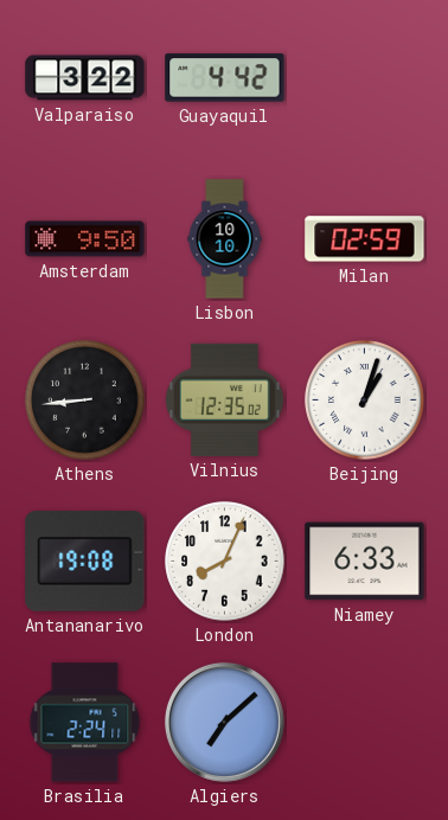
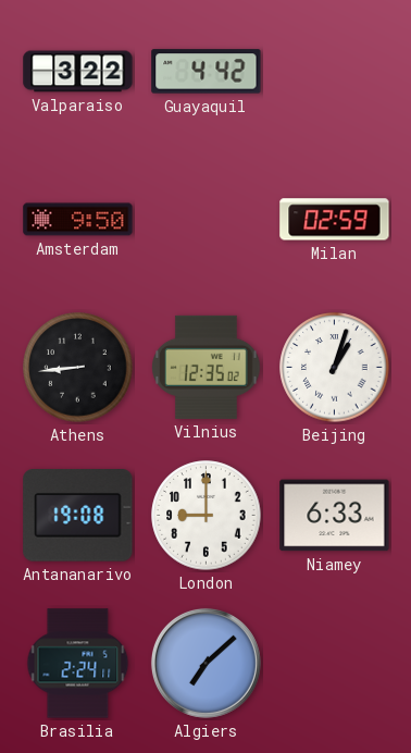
Lisbon: 10:10 -> none
London: 8:04 -> 9:00
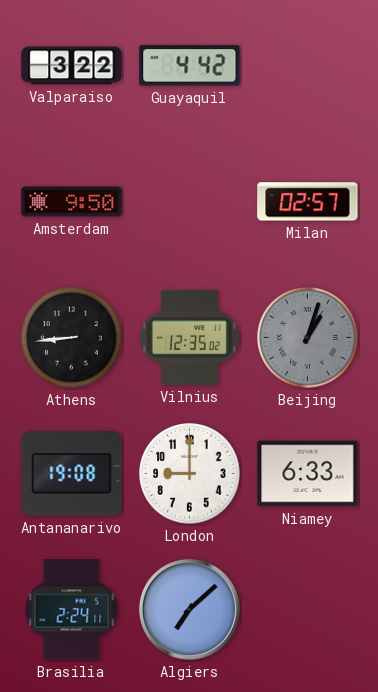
Milan: 02:59 -> 02:57
Beijing dial: white -> grey
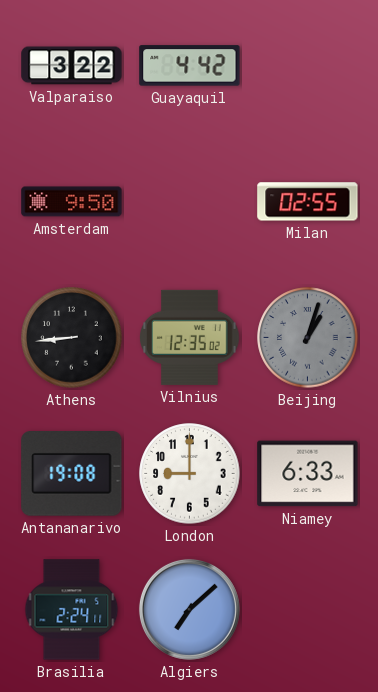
Milan: 02:57 -> 02:55
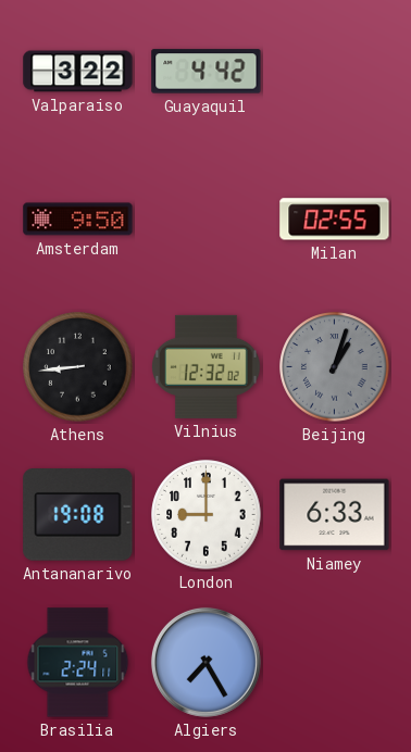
Vilnius: 12:35 -> 12:32
Algiers: 7:08 -> 7:25
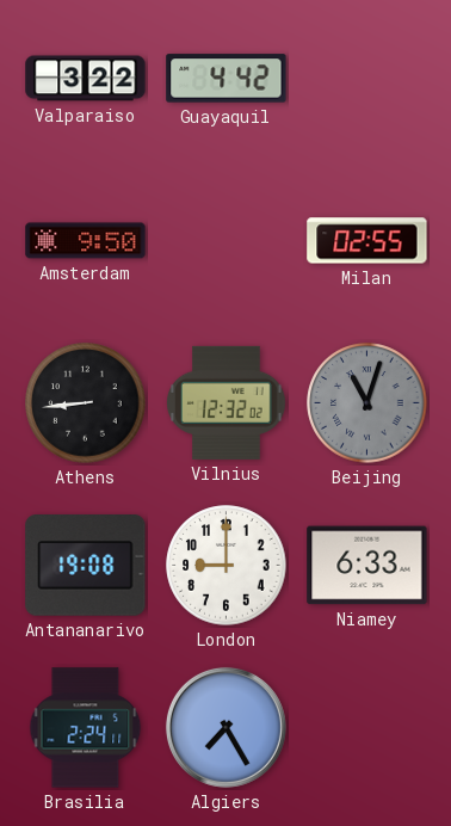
Beijing: 1:03 -> 11:03
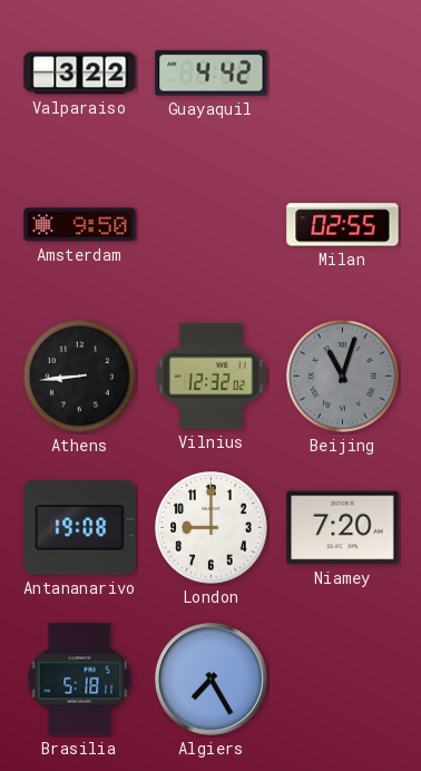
Niamey: 6:33 -> 7:20
Brasilia: 2:24 -> 5:18
